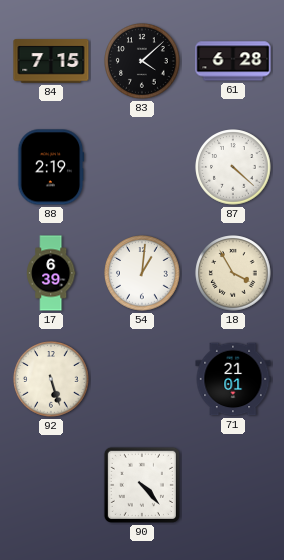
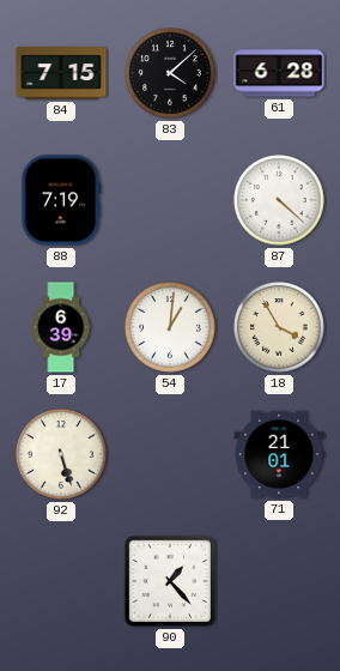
88: 2:19 -> 7:19
90: 4:23 -> 1:23
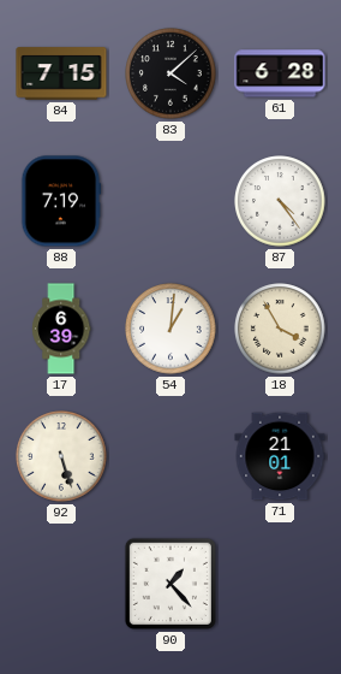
87: 4:22 -> 4:24
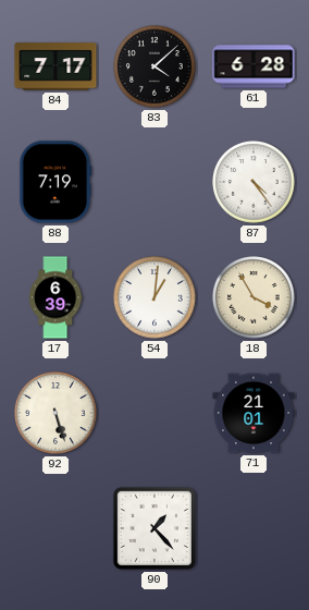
84: 7:15 -> 7:17
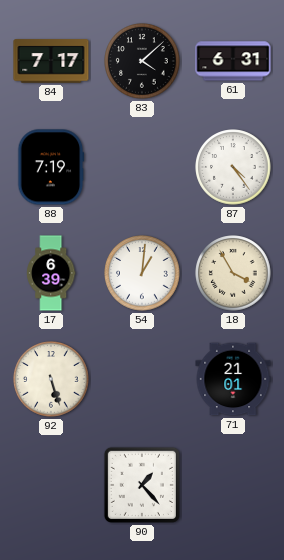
61: 6:28 -> 6:31
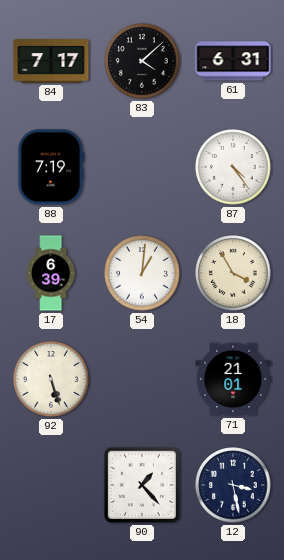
12: none -> 3:28
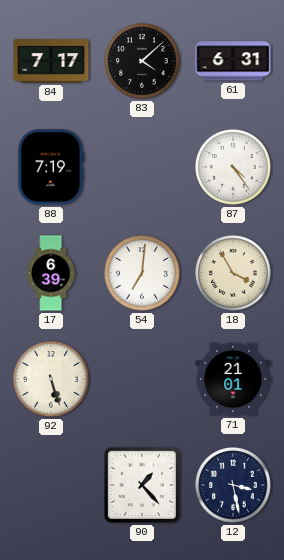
54: 1:01 -> 7:01
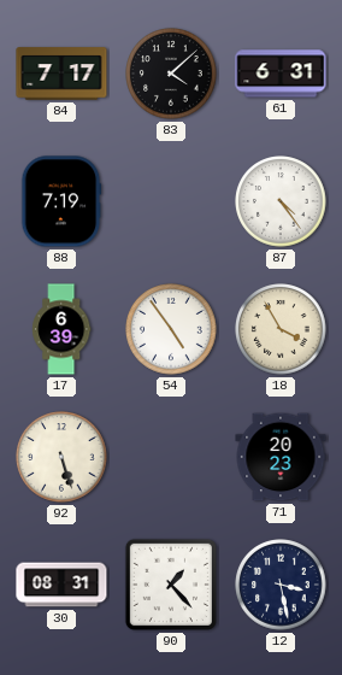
54: 7:01 -> 4:54
71: 21:01 -> 20:23
30: none -> 08:31
